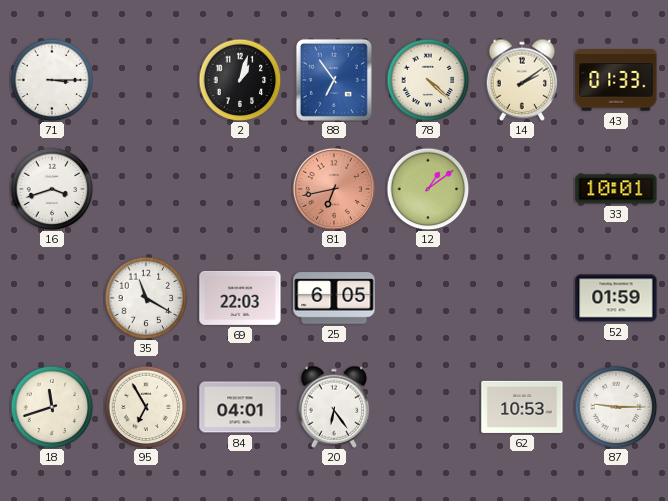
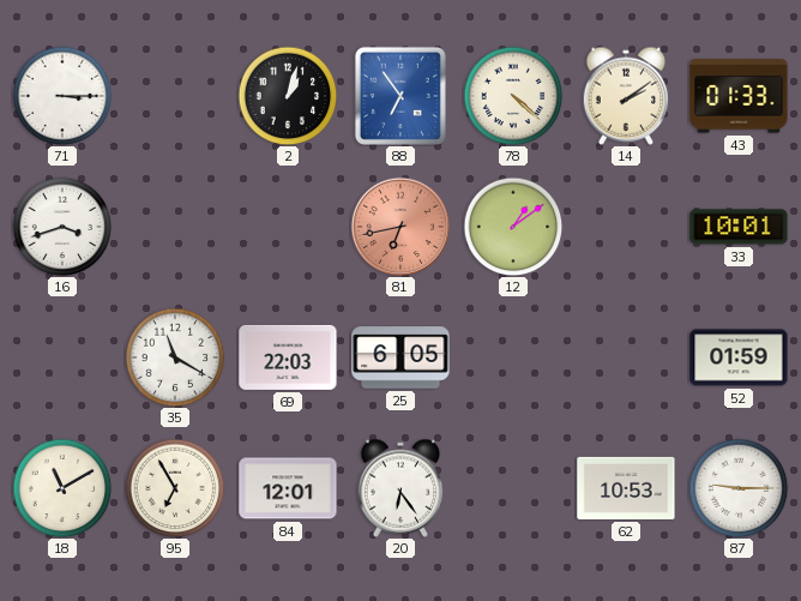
18: 11:42 -> 11:10
84: 04:01 -> 12:01
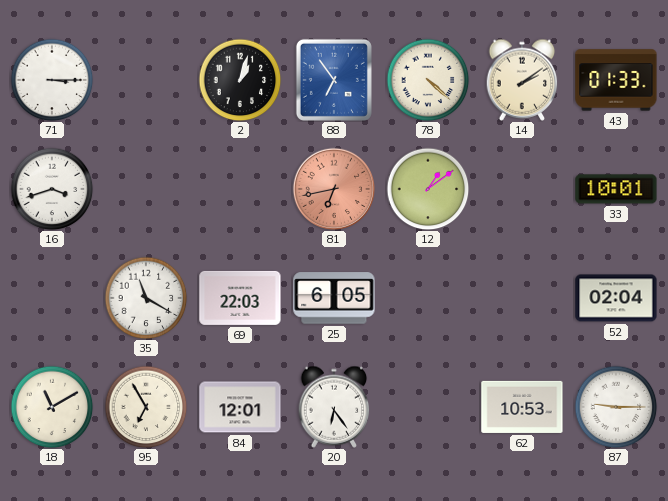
52: 01:59 -> 02:04
